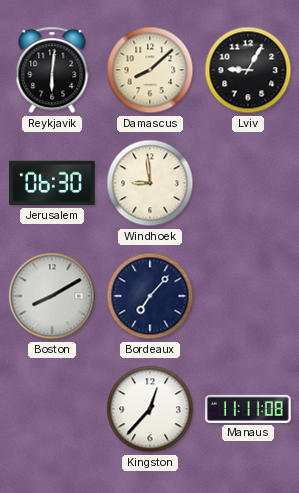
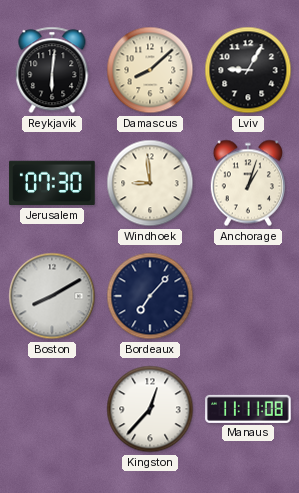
Jerusalem: 06:30 -> 07:30
Anchorage: none -> 1:03
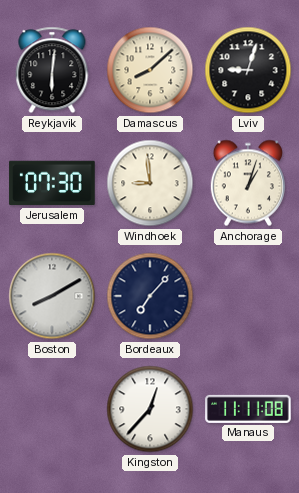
Lviv: 9:05 -> 9:03
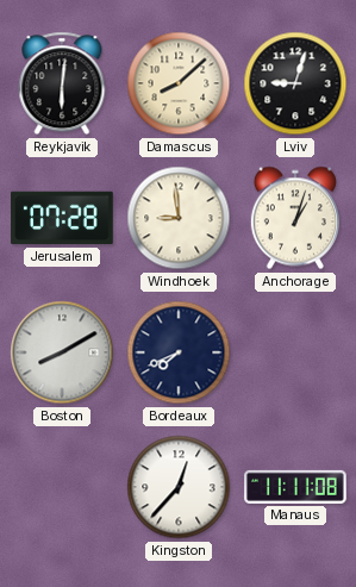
Jerusalem: 07:30 -> 07:28
Bordeaux: 7:07 -> 7:41
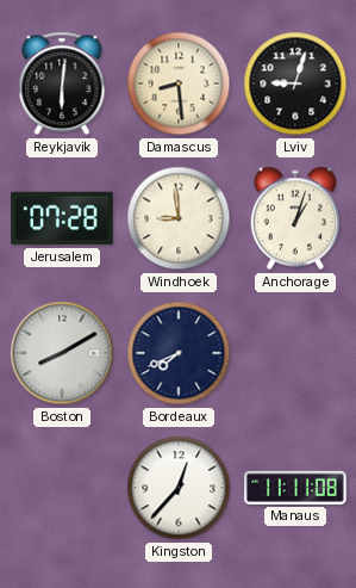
Damascus: 8:08 -> 8:29
